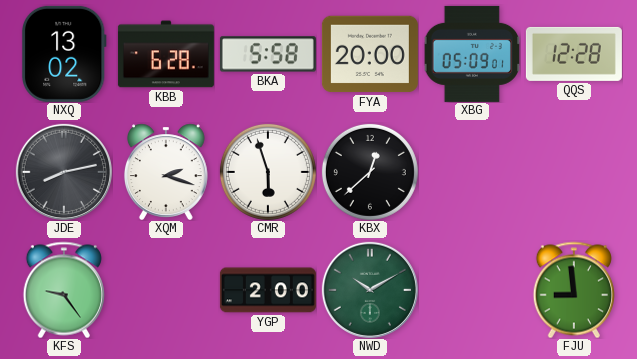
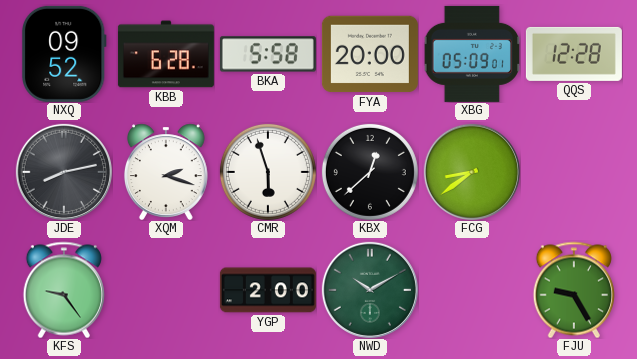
NXQ: 13:02 -> 09:52
FCG: none -> 8:39
FJU: 8:59 -> 9:25
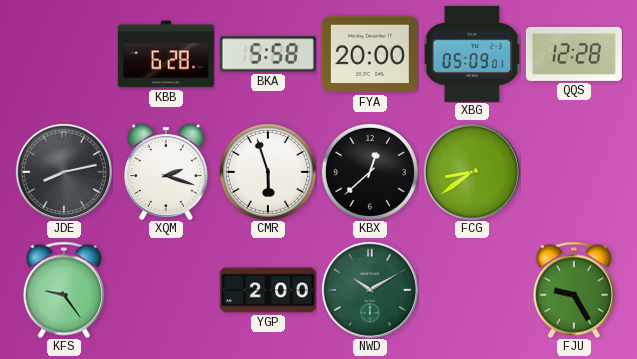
NXQ: 09:52 -> none
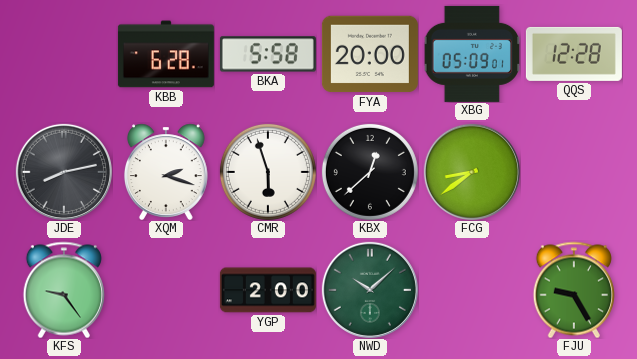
NWD: 10:10 -> 10:08
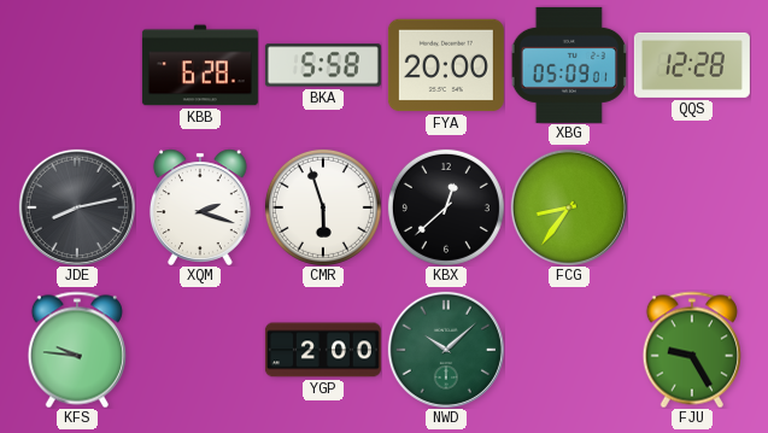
FCG: 8:39 -> 8:36
KFS: 9:24 -> 9:46
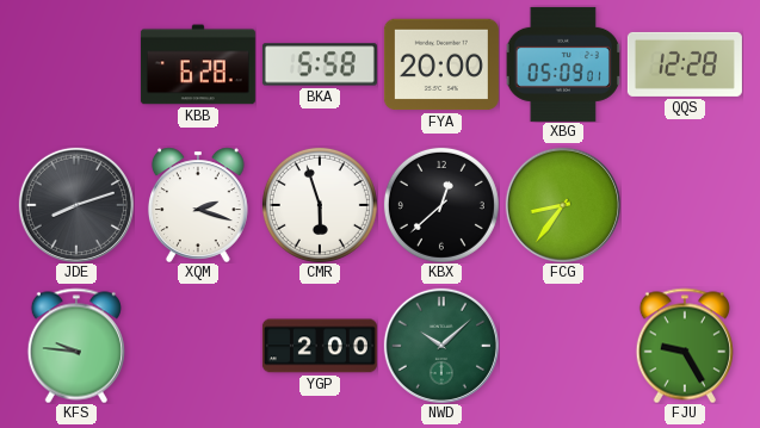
JDE: 8:13 -> 8:12
